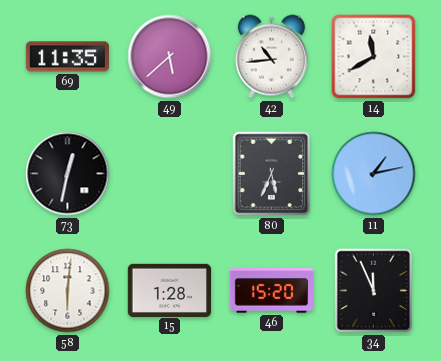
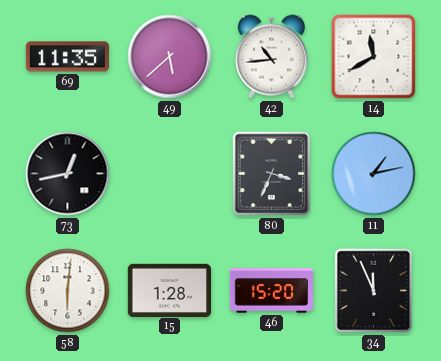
73: 12:32 -> 12:43
80: 5:34 -> 3:34
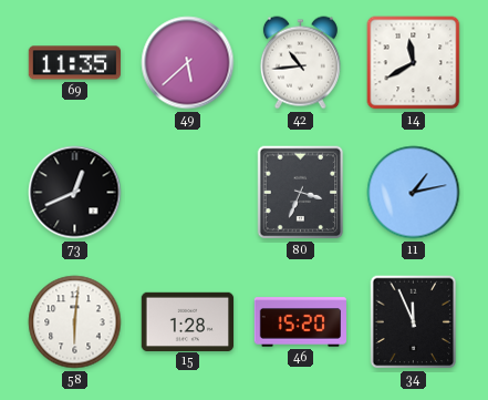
73: 12:43 -> 12:41
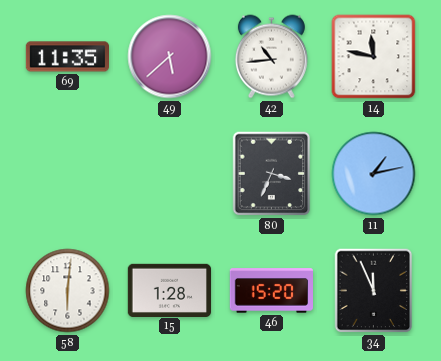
14: 11:40 -> 11:47
73: 12:41 -> none
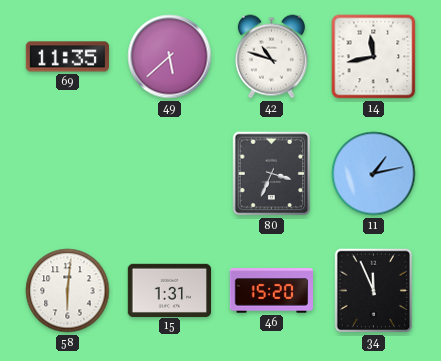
42: 10:44 -> 10:48
14: 11:47 -> 11:43
15: 1:28 -> 1:31
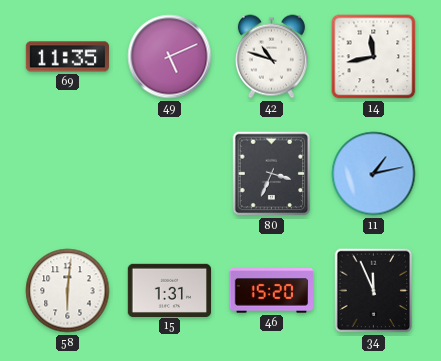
49: 5:38 -> 5:11
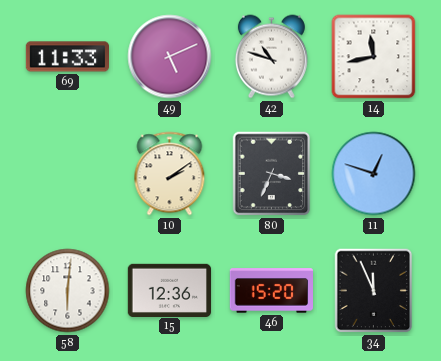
69: 11:35 -> 11:33
10: none -> 2:09
11: 1:13 -> 12:48
15: 1:31 -> 12:36
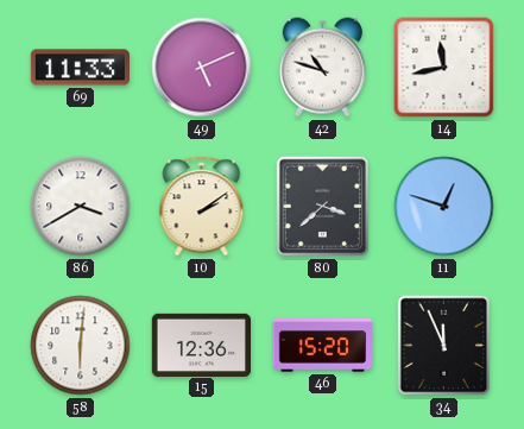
86: none -> 3:40
80: 3:34 -> 3:38
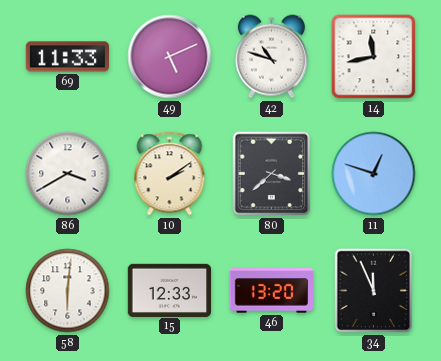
15: 12:36 -> 12:33
46: 15:20 -> 13:20
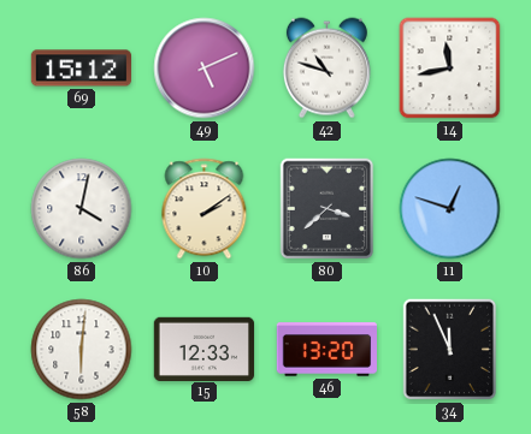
69: 11:33 -> 15:12
86: 3:40 -> 4:02
